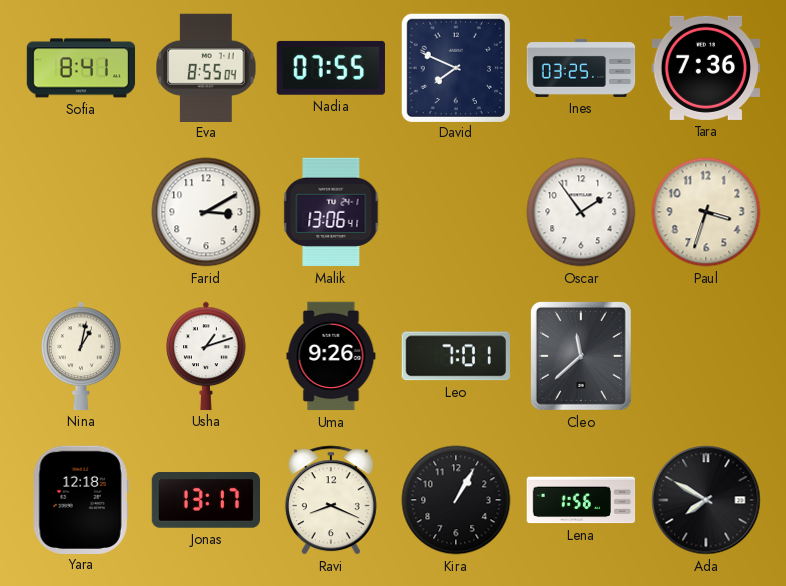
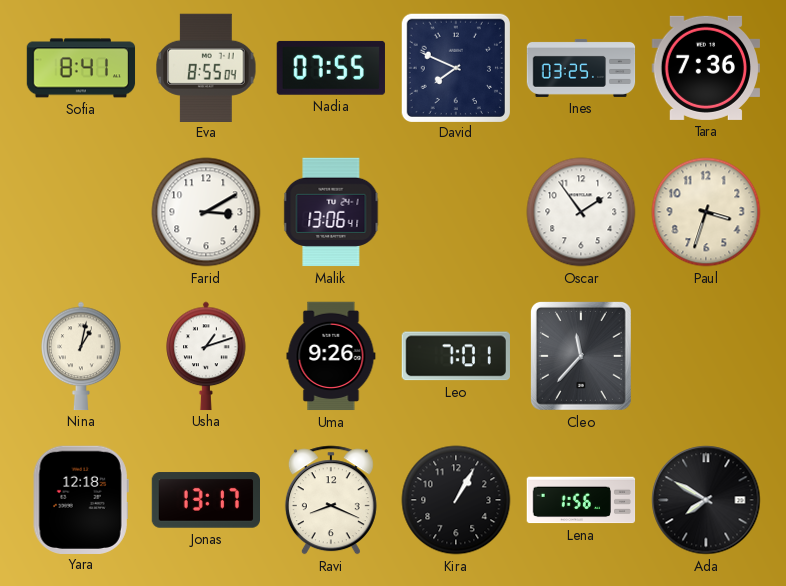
Cleo: 11:38 -> 11:37
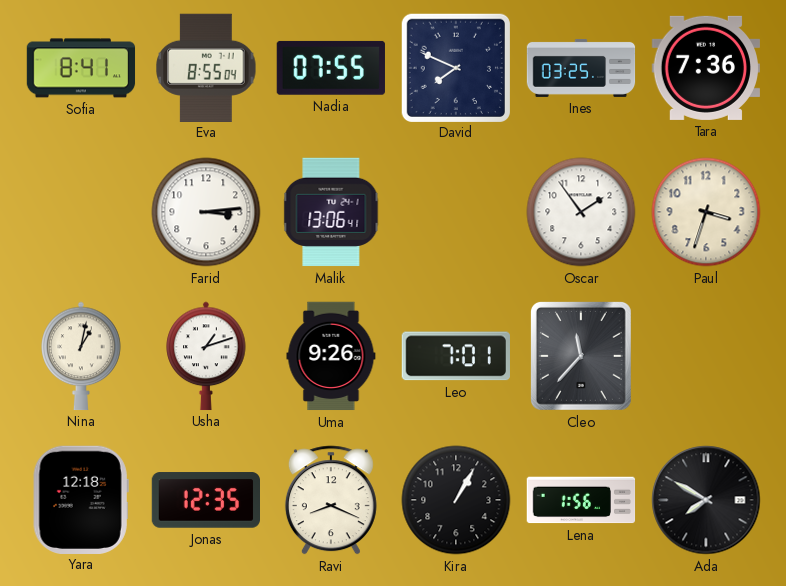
Farid: 3:10 -> 3:14
Jonas: 13:17 -> 12:35
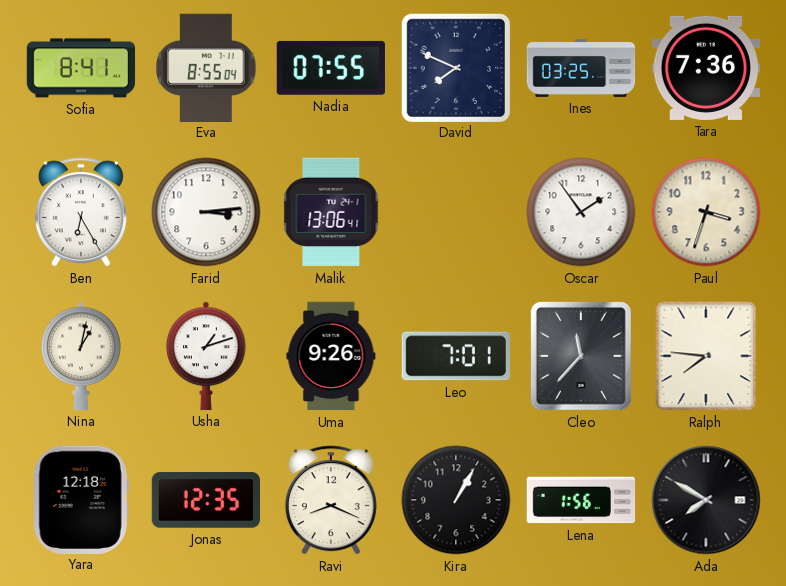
Ben: none -> 6:25
Ralph: none -> 7:46
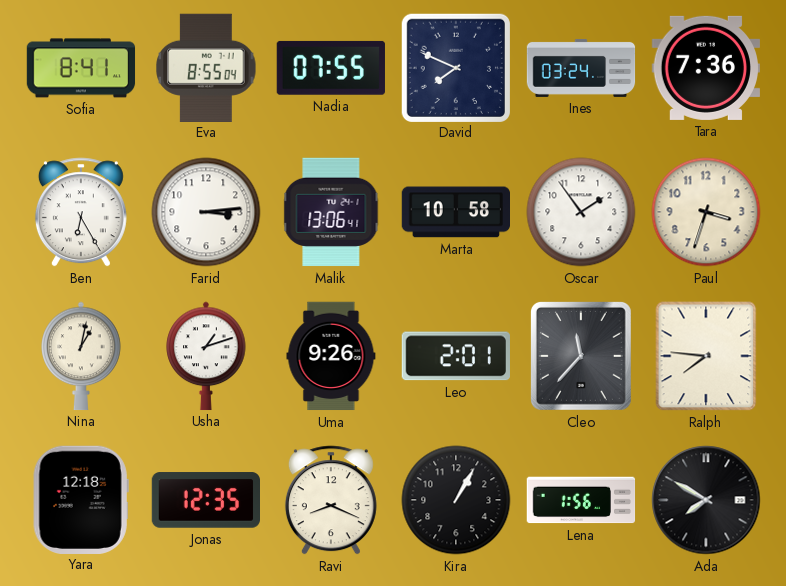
Ines: 03:25 -> 03:24
Marta: none -> 10:58
Leo: 7:01 -> 2:01
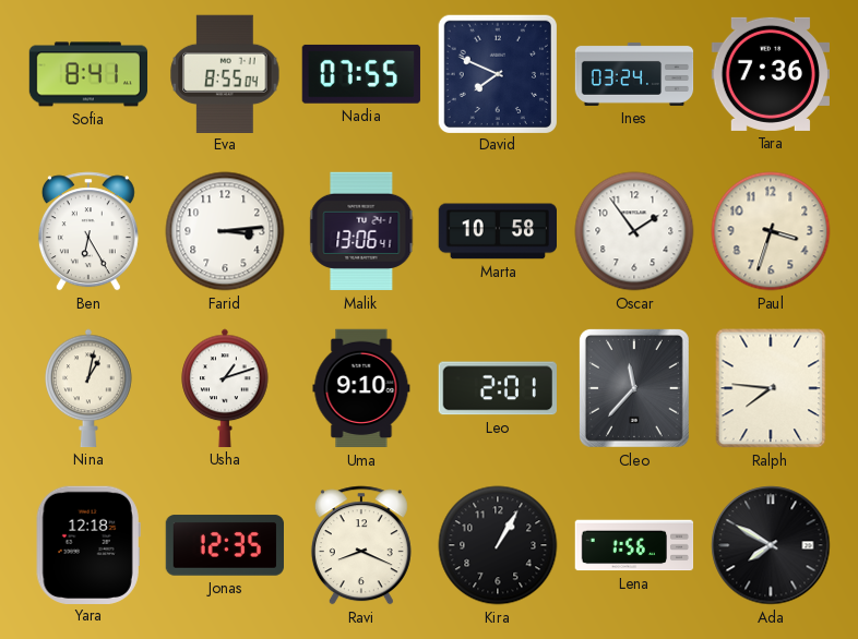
Uma: 9:26 -> 9:10
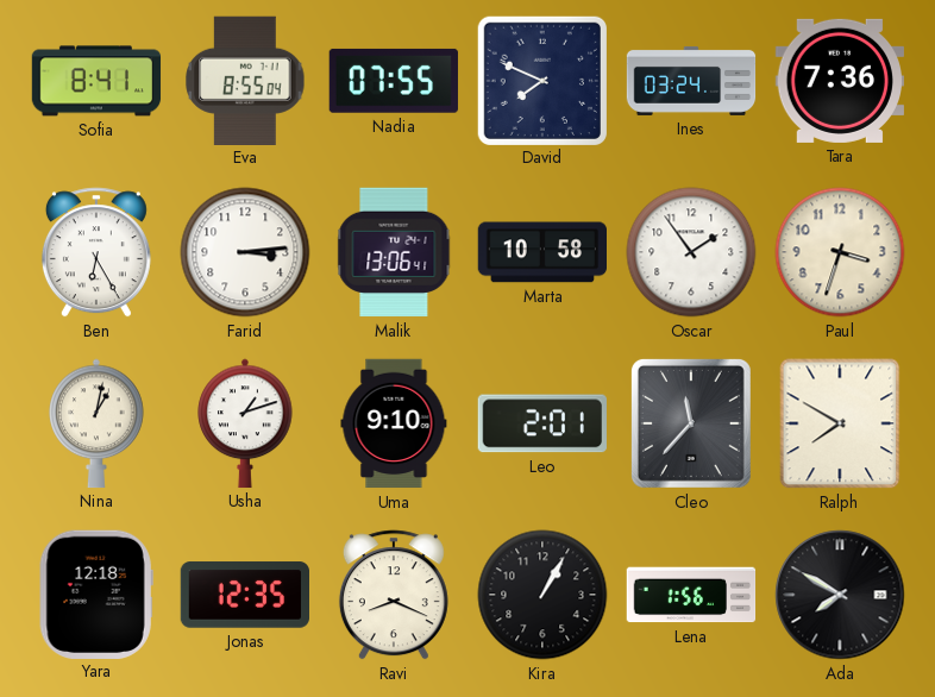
Ralph: 7:46 -> 7:50
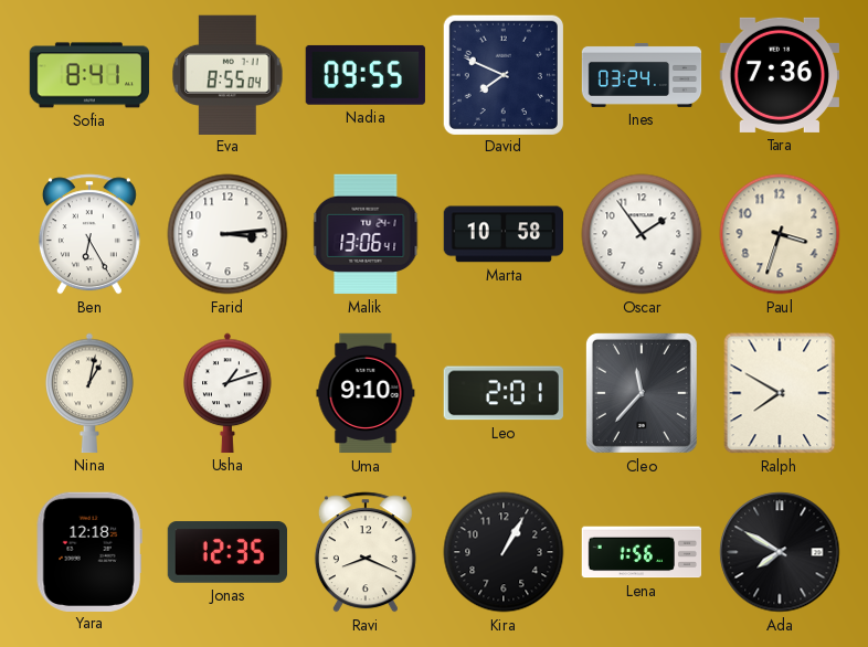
Nadia: 07:55 -> 09:55
